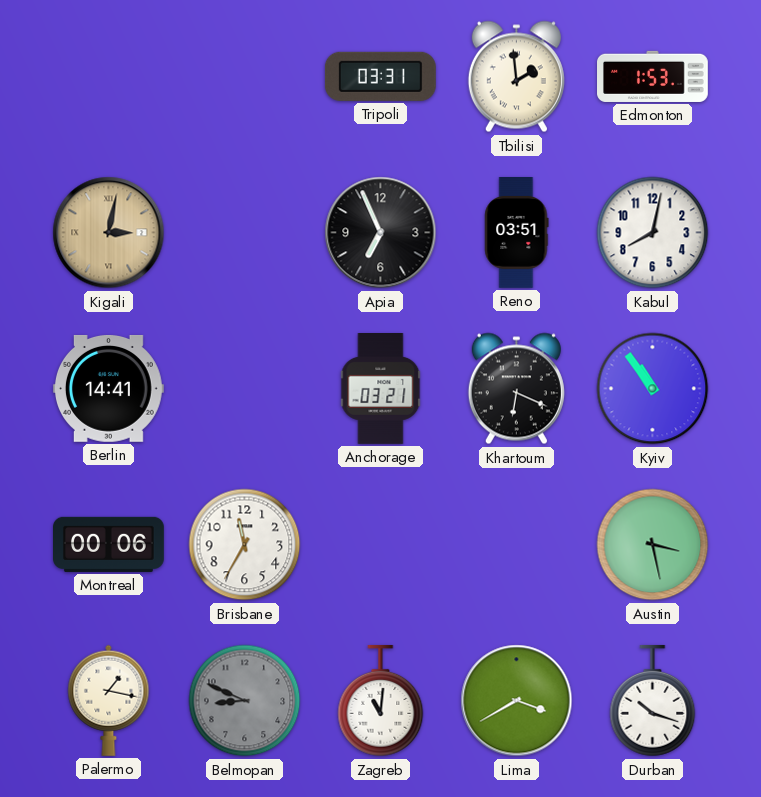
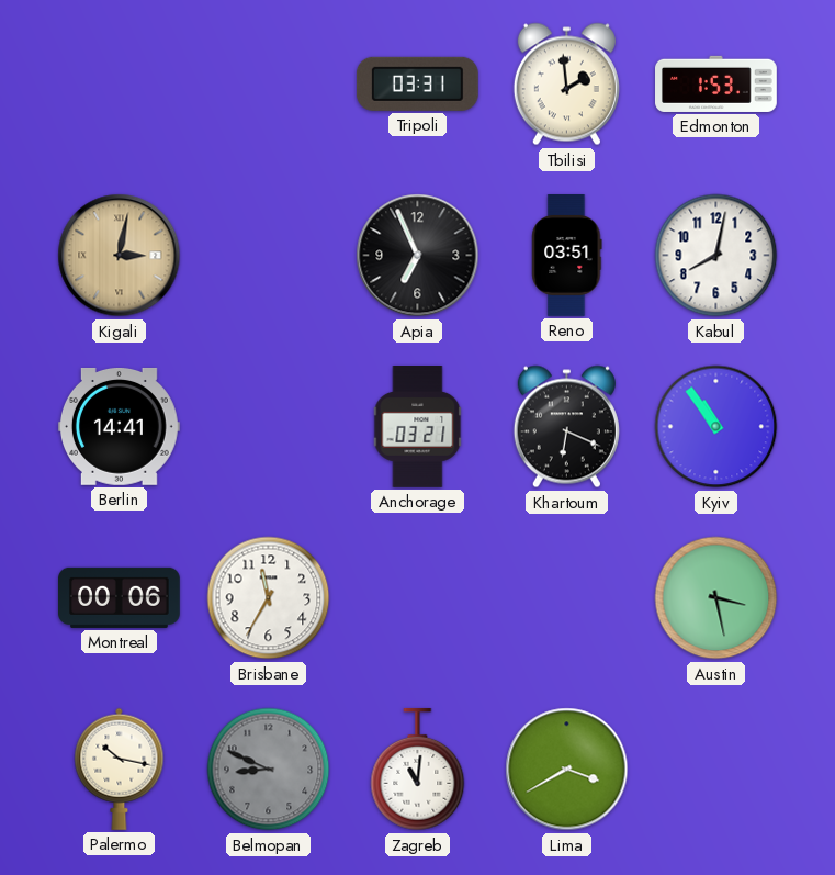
Palermo: 1:17 -> 10:17
Durban: 10:18 -> none
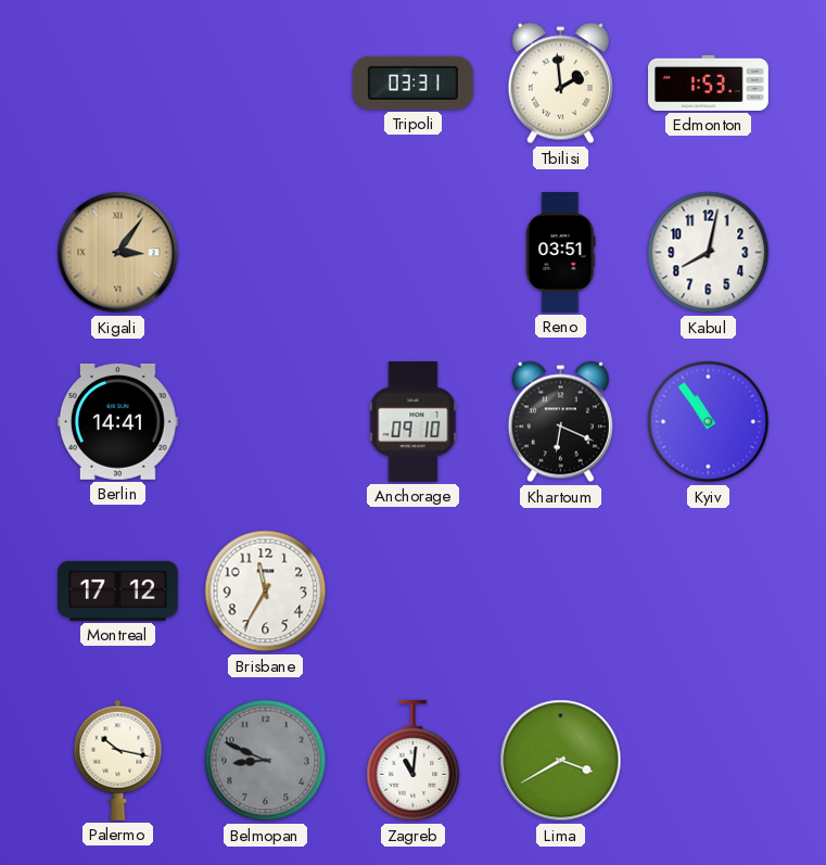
Kigali: 3:02 -> 3:06
Apia: 6:56 -> none
Anchorage: 03:21 -> 09:10
Montreal: 00:06 -> 17:12
Austin: 3:28 -> none
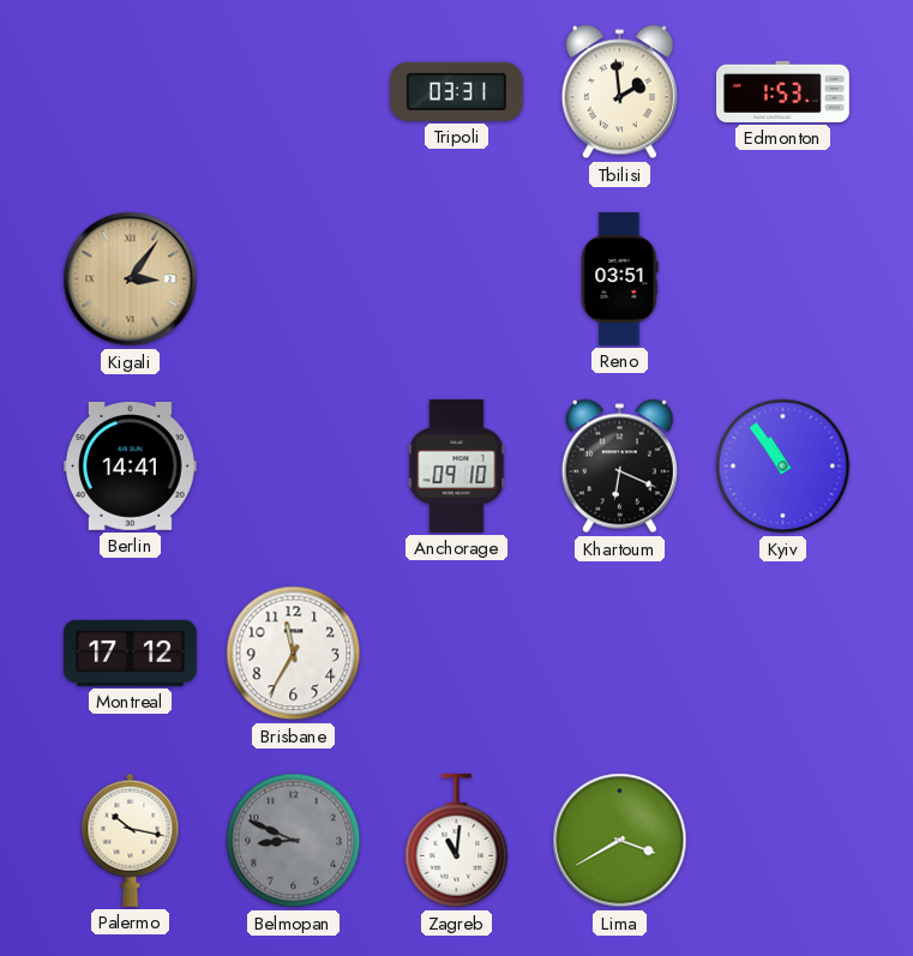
Kabul: 8:02 -> none
